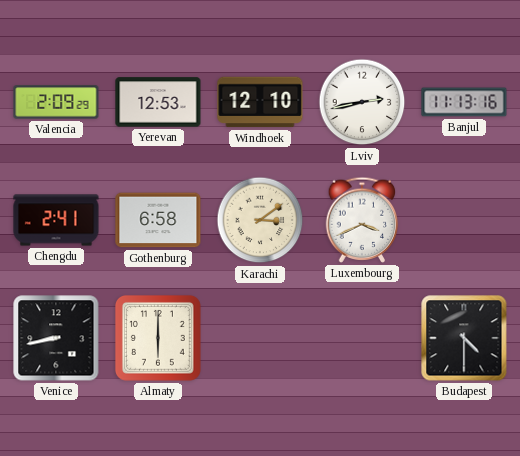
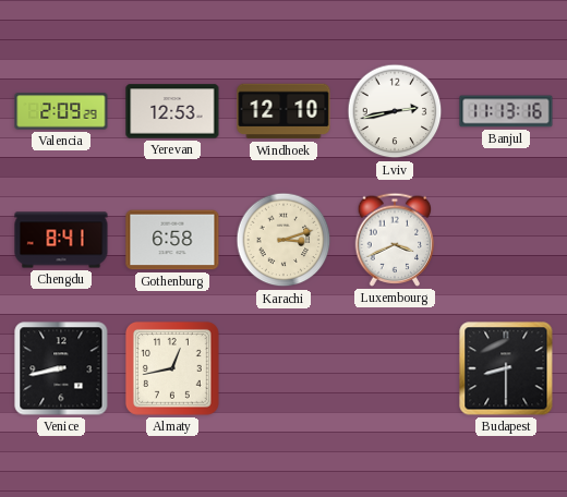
Chengdu: 2:41 -> 8:41
Karachi: 3:09 -> 3:12
Almaty: 6:00 -> 12:43
Budapest: 4:30 -> 8:30
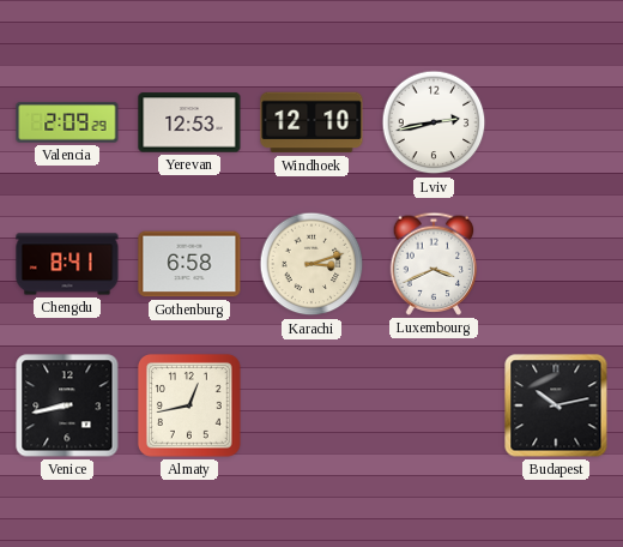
Banjul: 11:13 -> none
Budapest: 8:30 -> 10:13
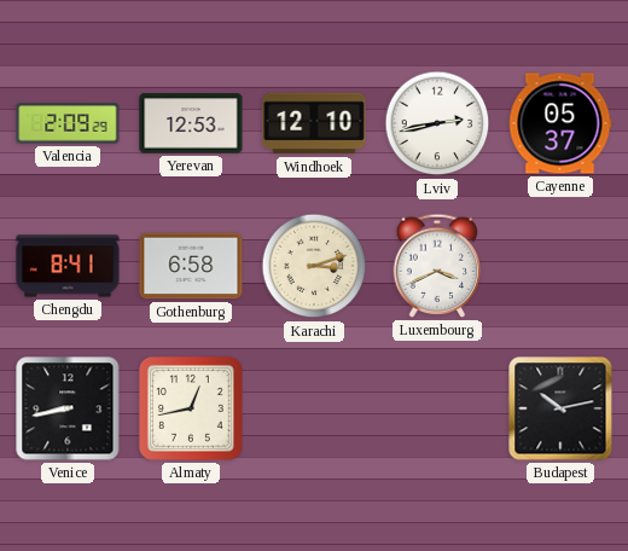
Cayenne: none -> 05:37
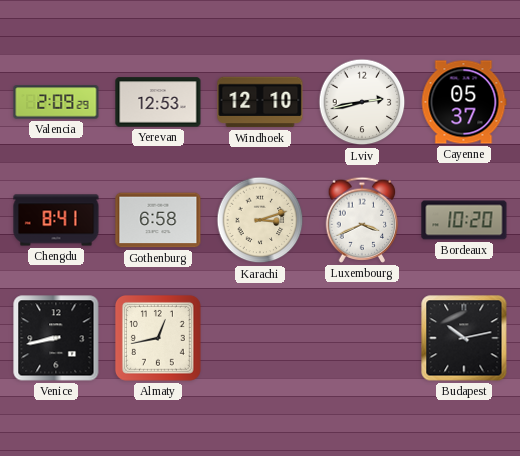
Bordeaux: none -> 10:20
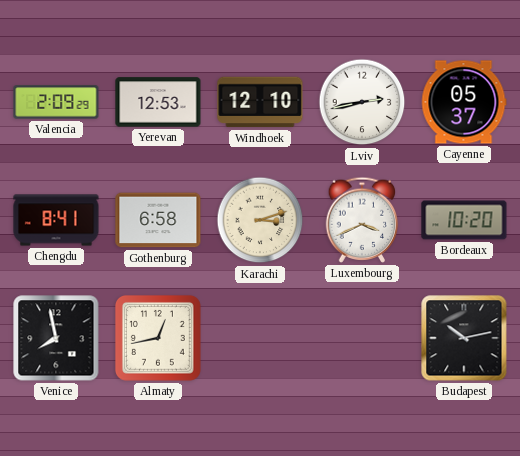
Venice: 8:43 -> 7:58
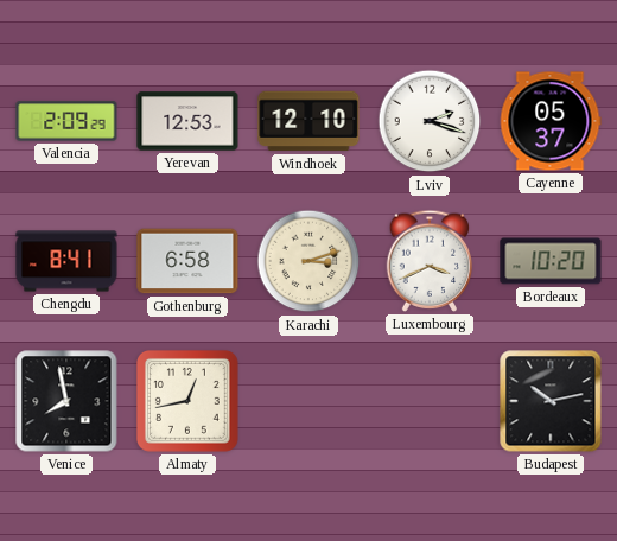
Lviv: 2:43 -> 2:18
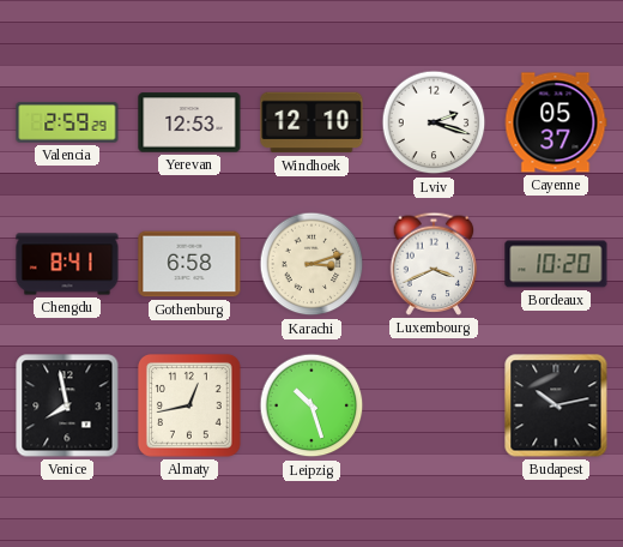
Valencia: 2:09 -> 2:59
Leipzig: none -> 10:27
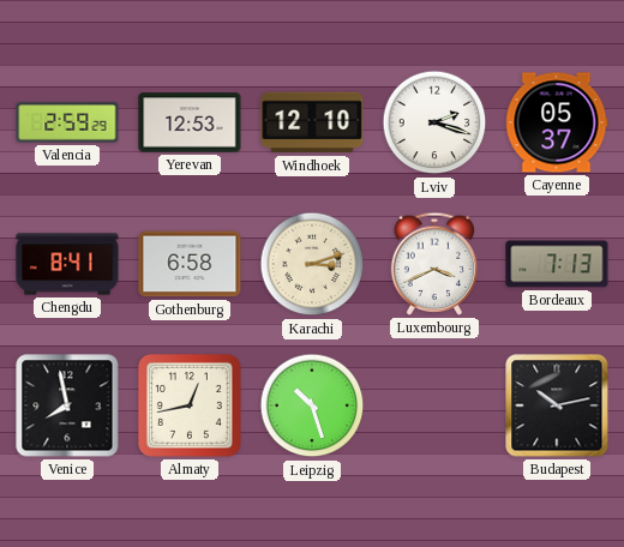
Bordeaux: 10:20 -> 7:13
